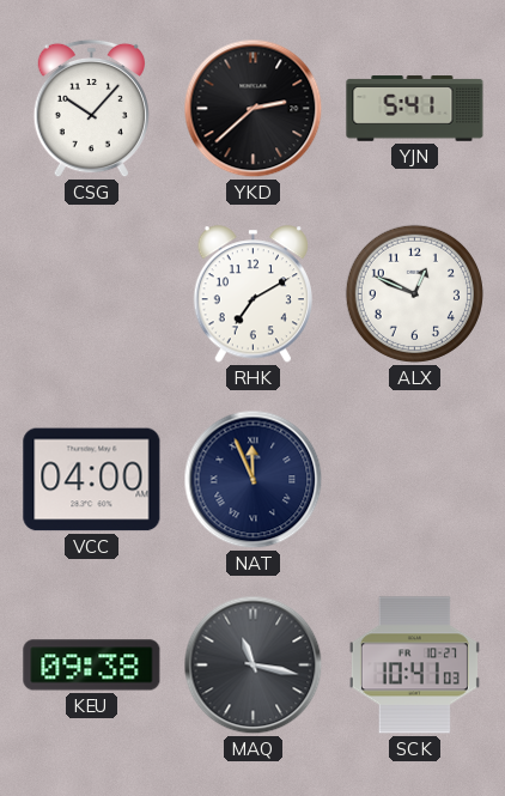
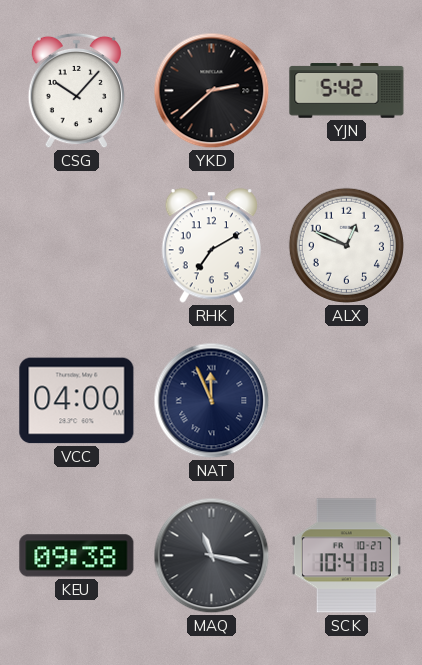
YJN: 5:41 -> 5:42
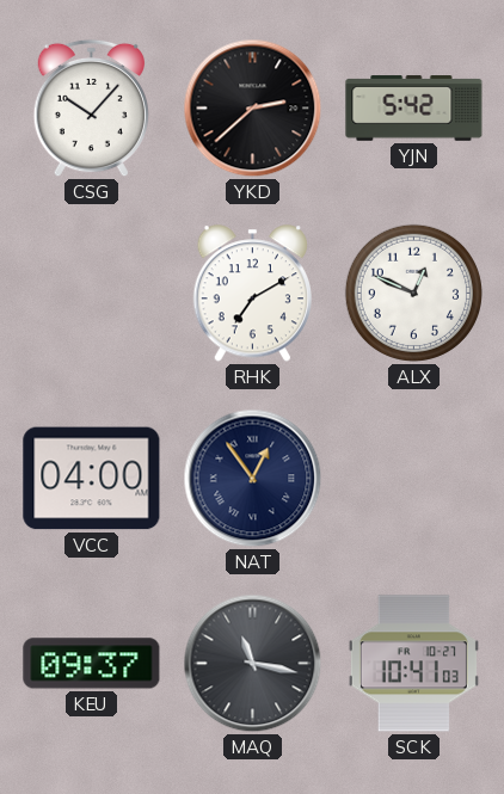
NAT: 11:56 -> 12:54
KEU: 09:38 -> 09:37
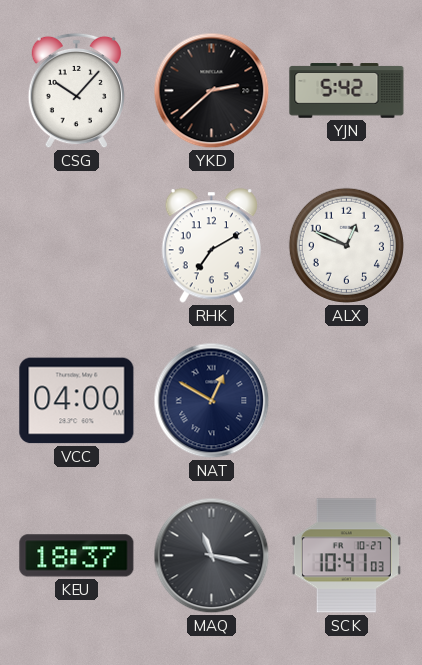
NAT: 12:54 -> 12:50
KEU: 09:37 -> 18:37
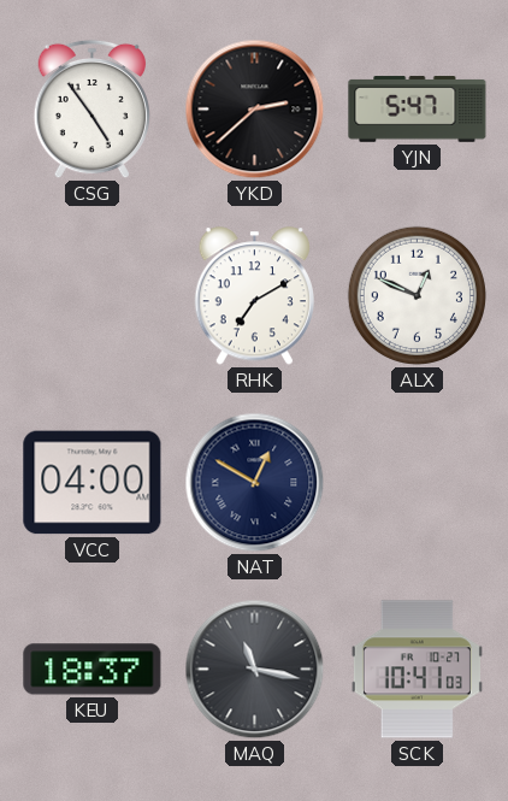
CSG: 10:07 -> 4:54
YJN: 5:42 -> 5:47
